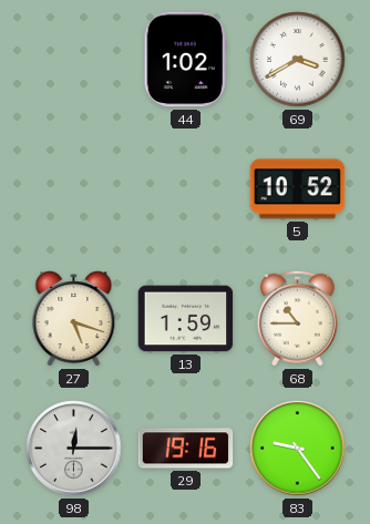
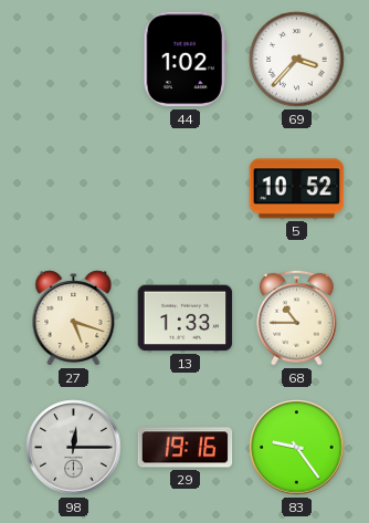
69: 3:40 -> 3:37
13: 1:59 -> 1:33
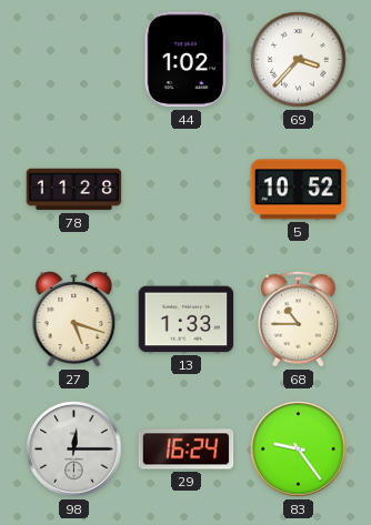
78: none -> 11:28
29: 19:16 -> 16:24
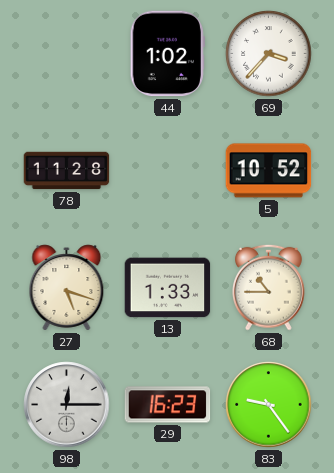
29: 16:24 -> 16:23
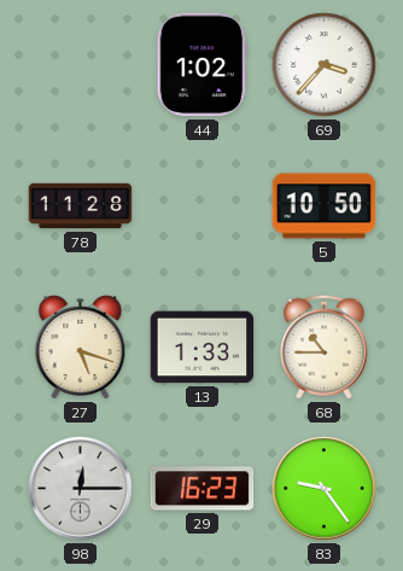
5: 10:52 -> 10:50
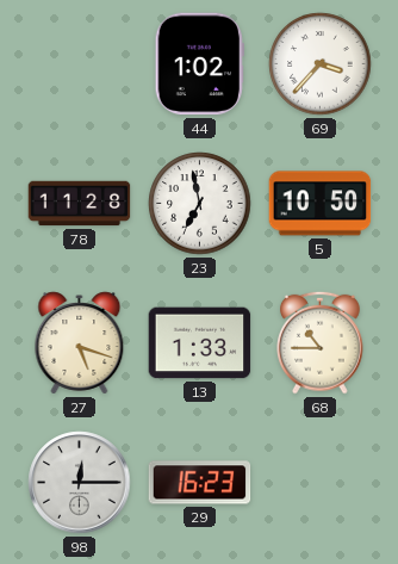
23: none -> 6:58
83: 9:24 -> none
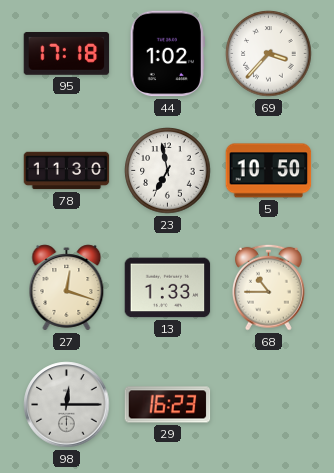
95: none -> 17:18
78: 11:28 -> 11:30
27: 5:18 -> 12:18
